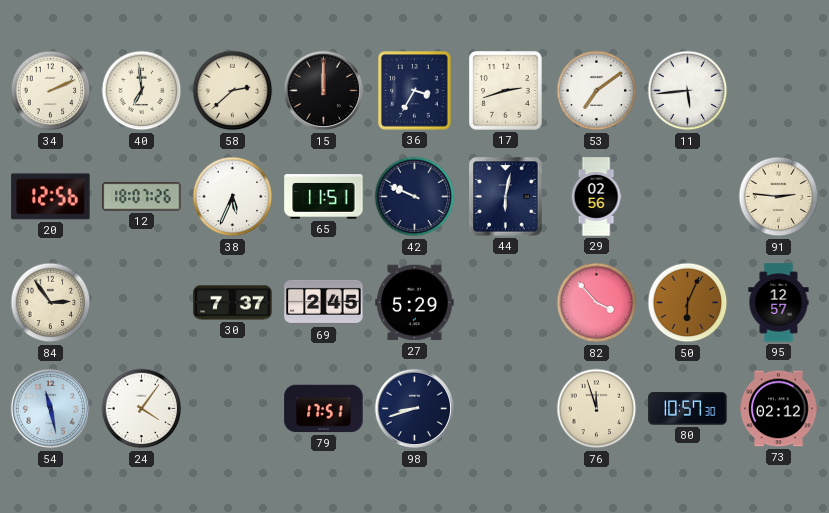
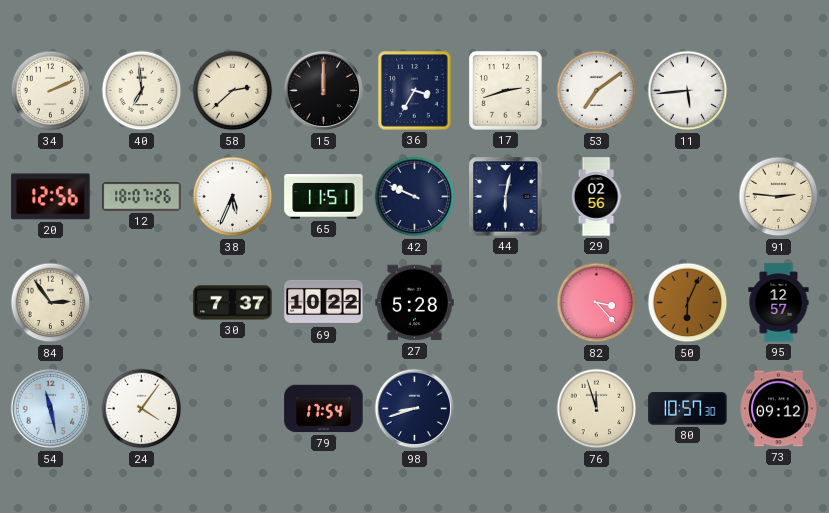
69: 2:45 -> 10:22
27: 5:29 -> 5:28
82: 3:53 -> 3:23
79: 17:51 -> 17:54
73: 02:12 -> 09:12
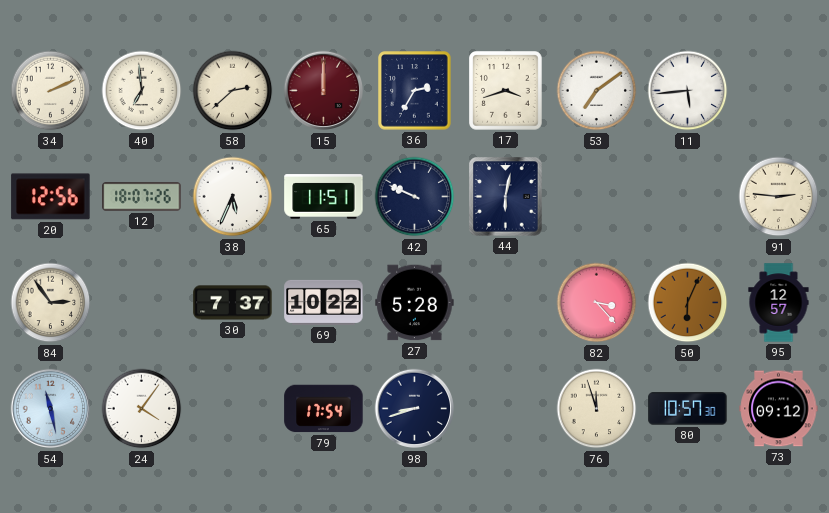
15 dial: black -> burgundy
36: 3:35 -> 2:35
17: 2:42 -> 3:42
29: 02:56 -> none
